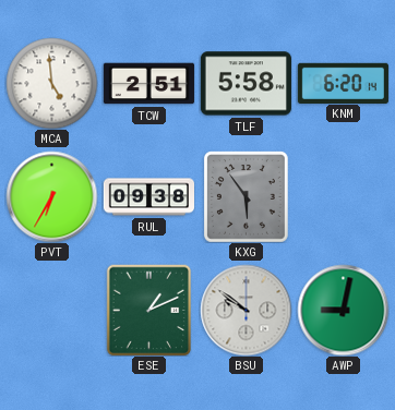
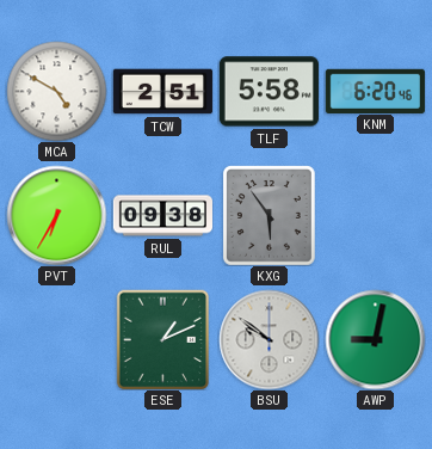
MCA: 4:59 -> 4:50
KNM: 6:20:14 -> 6:20:46
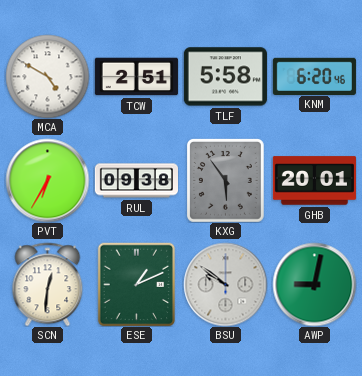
GHB: none -> 20:01
SCN: none -> 12:31
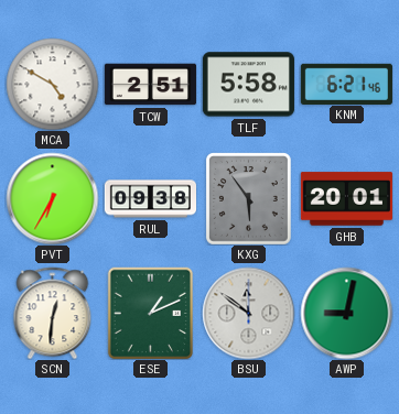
KNM: 6:20 -> 6:21
BSU: 9:51 -> 11:51
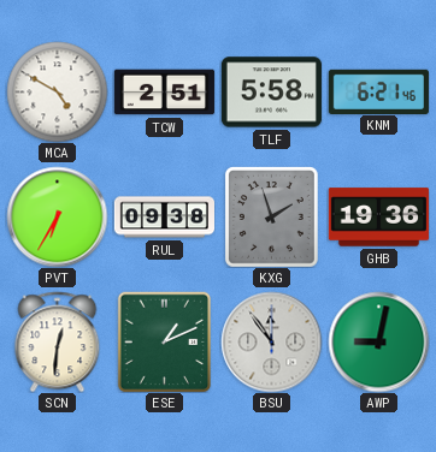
KXG: 5:54 -> 1:57
GHB: 20:01 -> 19:36
BSU: 11:51 -> 11:54
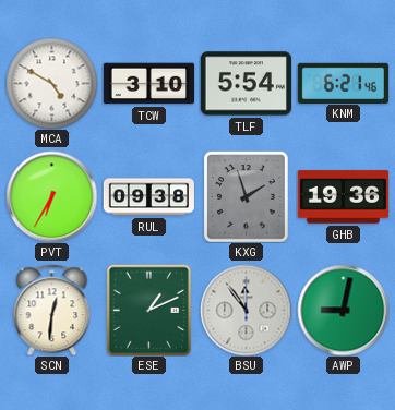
TCW: 2:51 -> 3:10
TLF: 5:58 -> 5:54
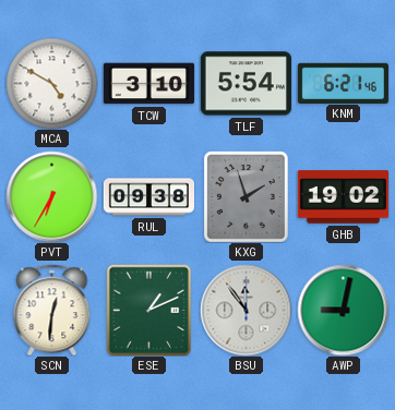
GHB: 19:36 -> 19:02
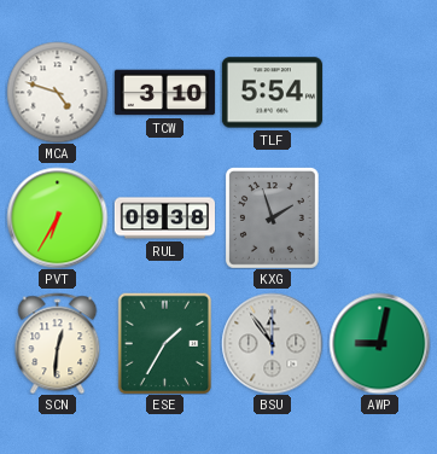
MCA: 4:50 -> 4:48
KNM: 6:21 -> none
GHB: 19:02 -> none
ESE: 1:11 -> 1:35
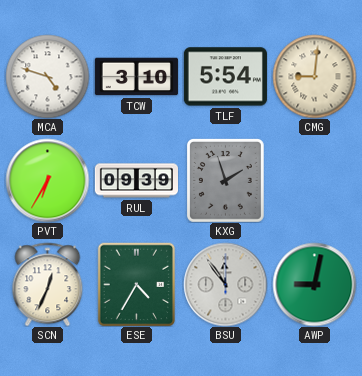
CMG: none -> 9:01
RUL: 09:38 -> 09:39
SCN: 12:31 -> 12:34
ESE: 1:35 -> 4:35
